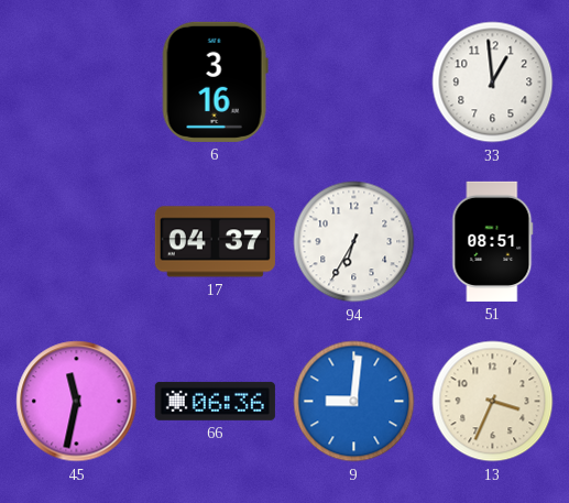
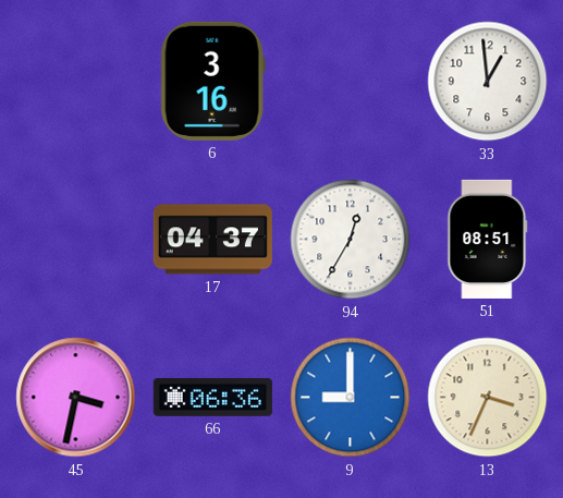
94: 6:35 -> 12:35
45: 11:32 -> 3:32
9: 9:01 -> 9:00
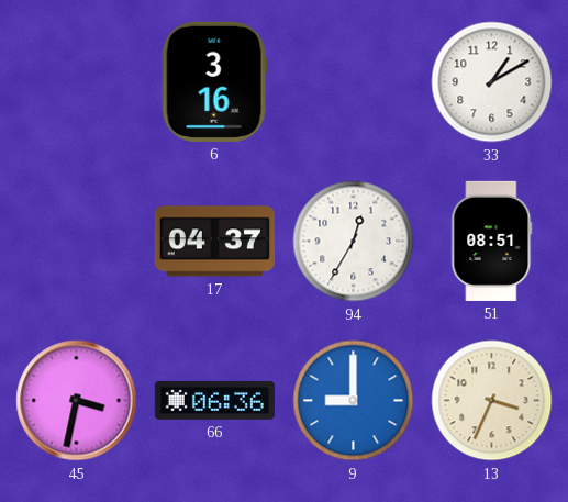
33: 12:59 -> 1:10
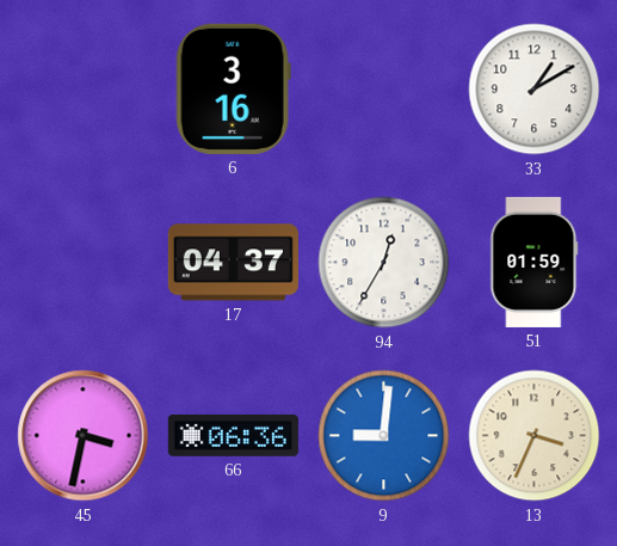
51: 08:51 -> 01:59
9: 9:00 -> 9:01
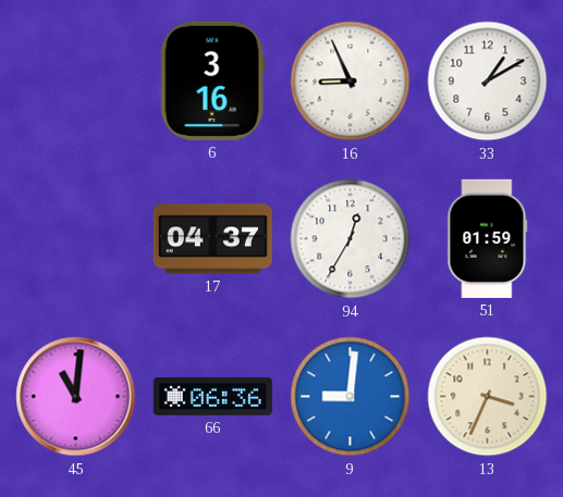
16: none -> 8:56
45: 3:32 -> 11:01
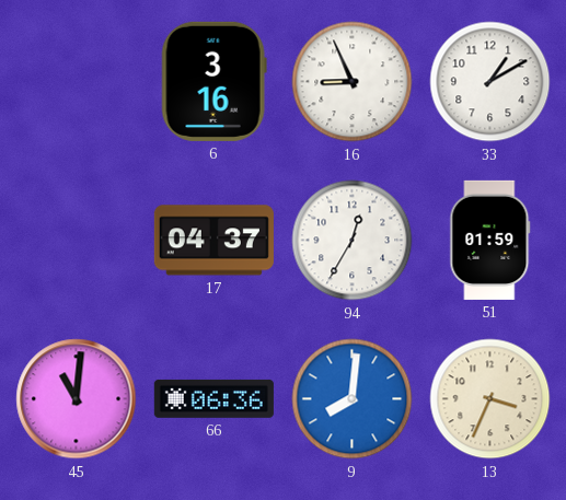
9: 9:01 -> 8:01
